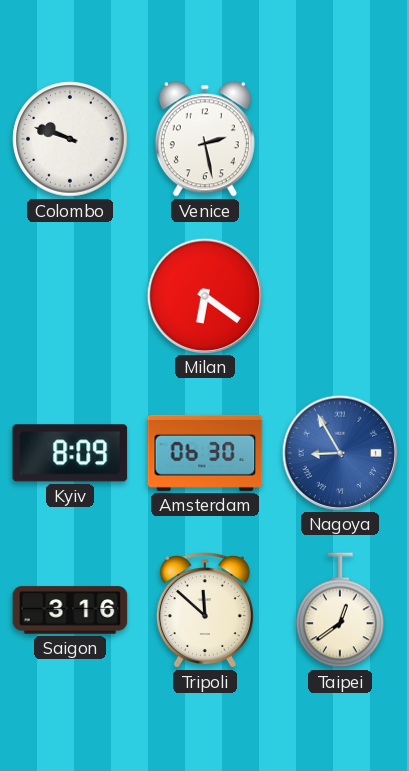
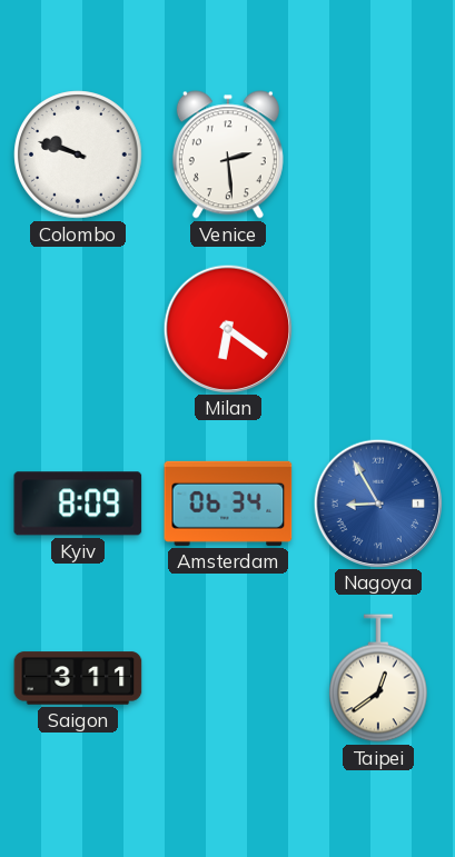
Venice: 2:28 -> 2:29
Amsterdam: 06:30 -> 06:34
Saigon: 3:16 -> 3:11
Tripoli: 11:52 -> none
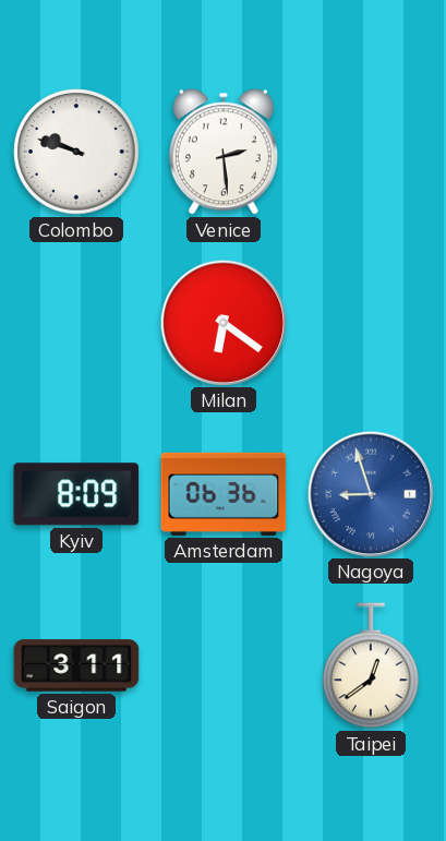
Amsterdam: 06:34 -> 06:36
Nagoya: 8:55 -> 8:57
